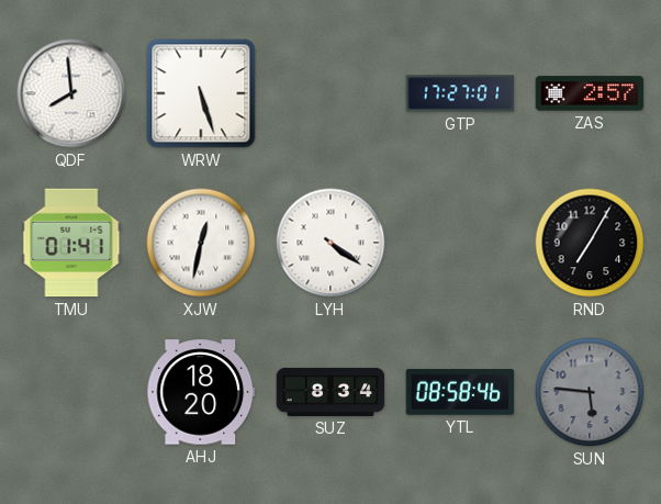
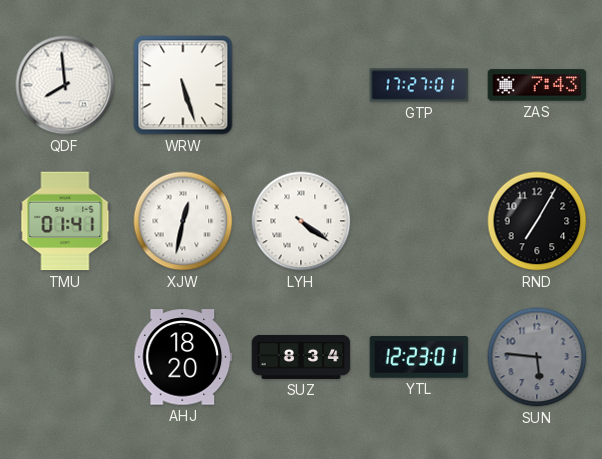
ZAS: 2:57 -> 7:43
YTL: 08:58 -> 12:23
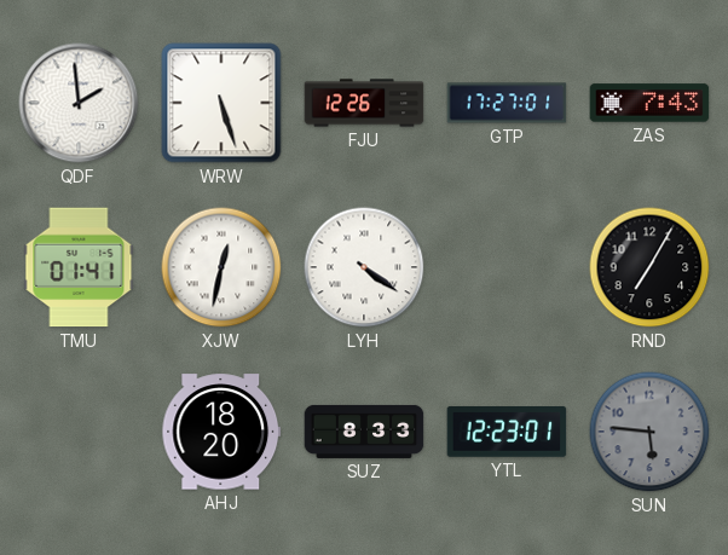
QDF: 7:59 -> 1:59
FJU: none -> 12:26
SUZ: 8:34 -> 8:33
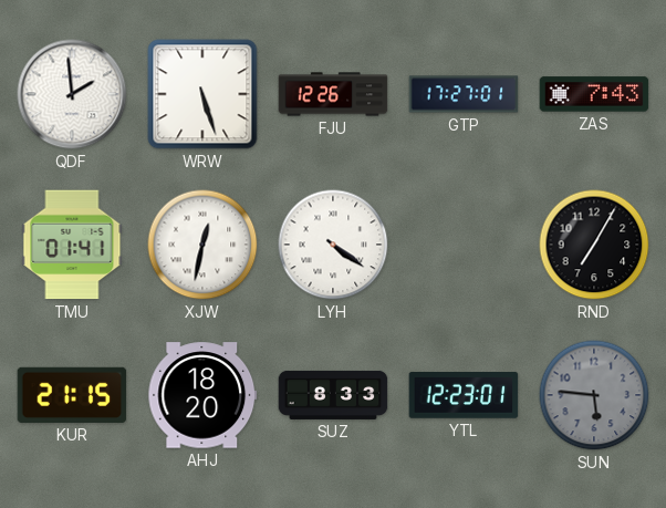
KUR: none -> 21:15
